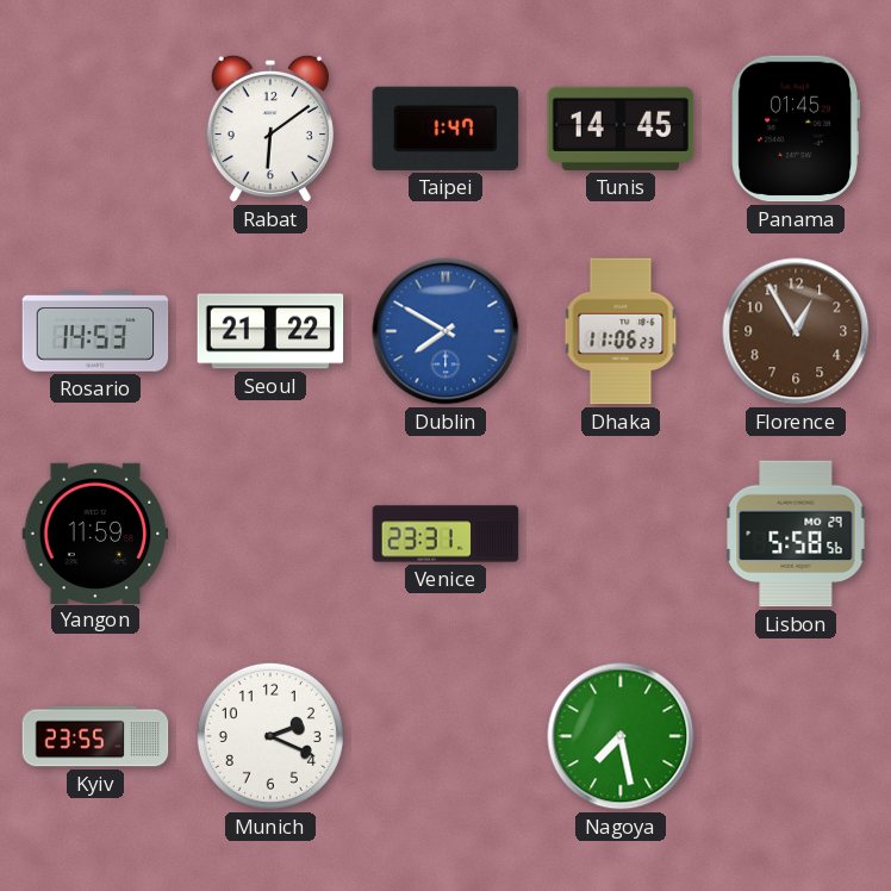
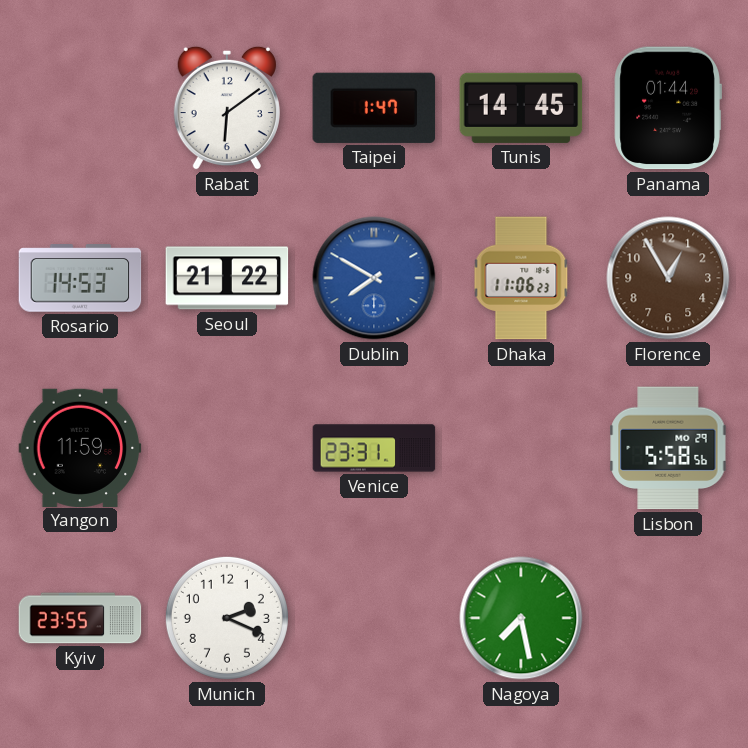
Panama: 01:45 -> 01:44
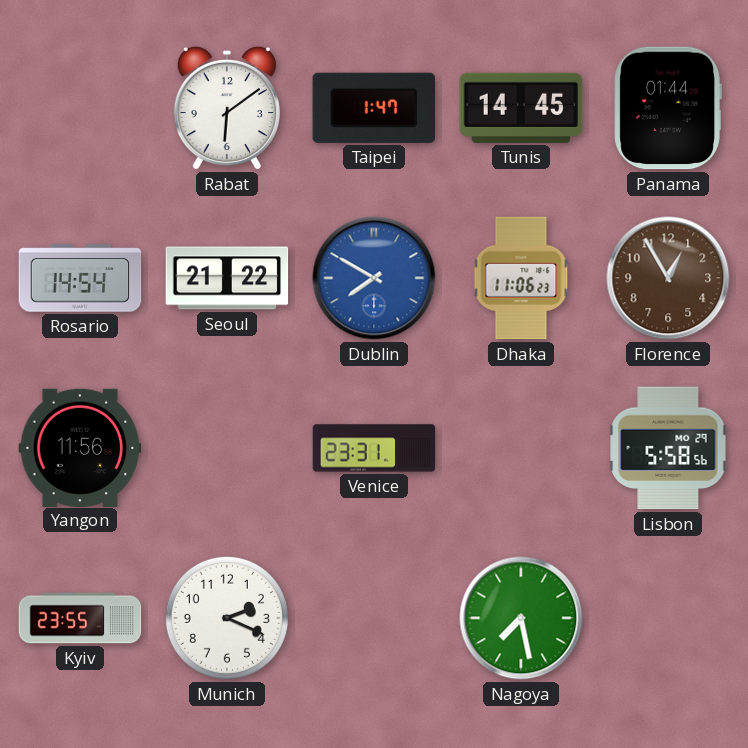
Rosario: 14:53 -> 14:54
Yangon: 11:59 -> 11:56
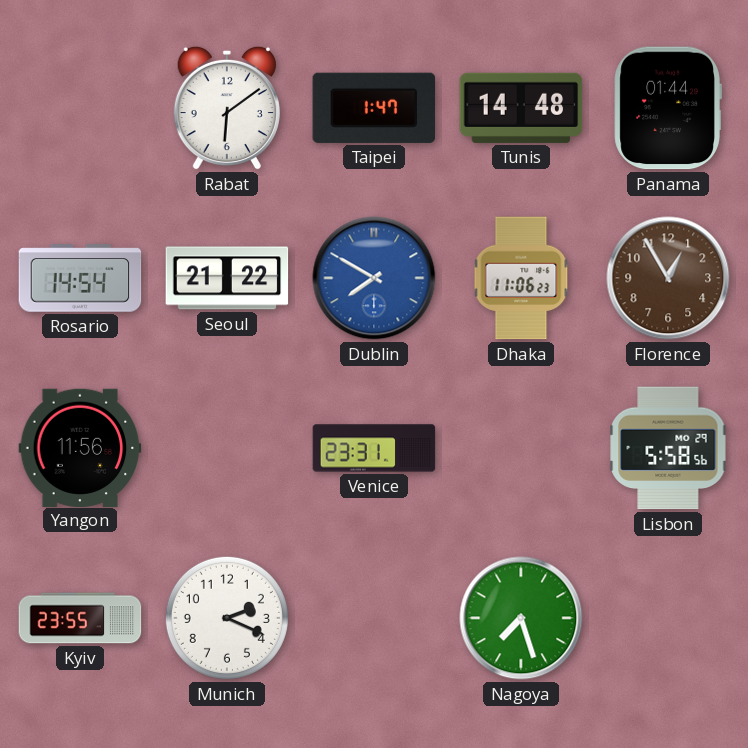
Tunis: 14:45 -> 14:48
Nagoya: 7:28 -> 7:27
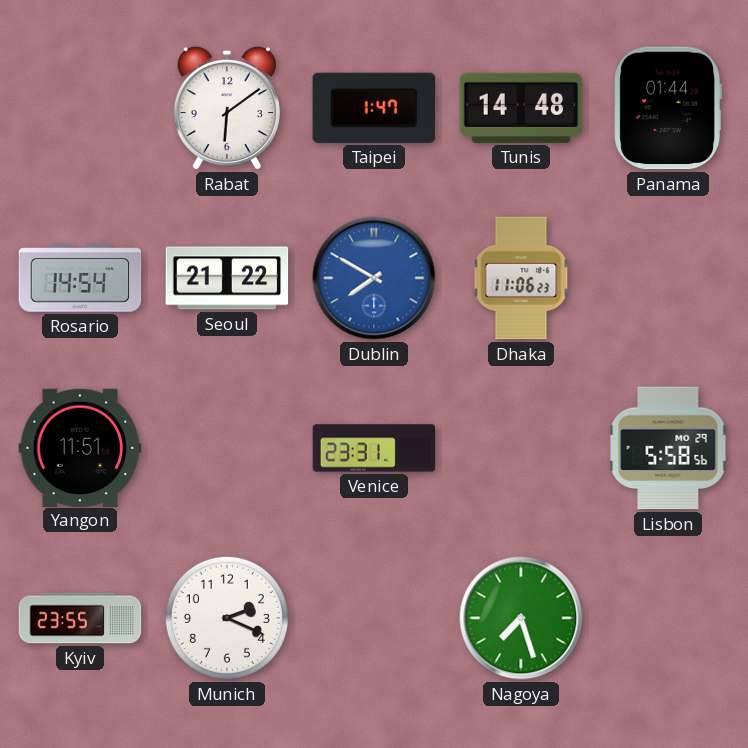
Florence: 12:55 -> none
Yangon: 11:56 -> 11:51
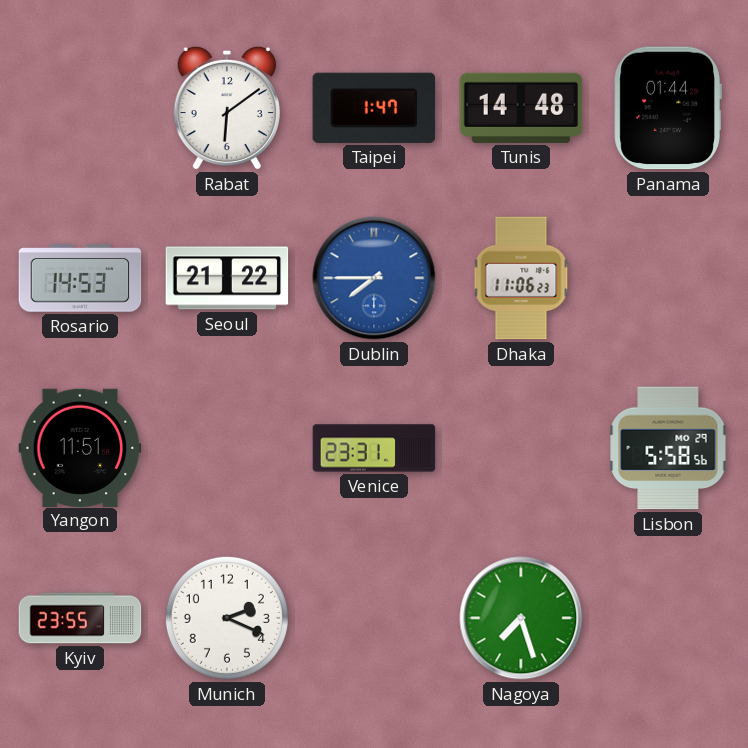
Rosario: 14:54 -> 14:53
Dublin: 7:50 -> 7:45
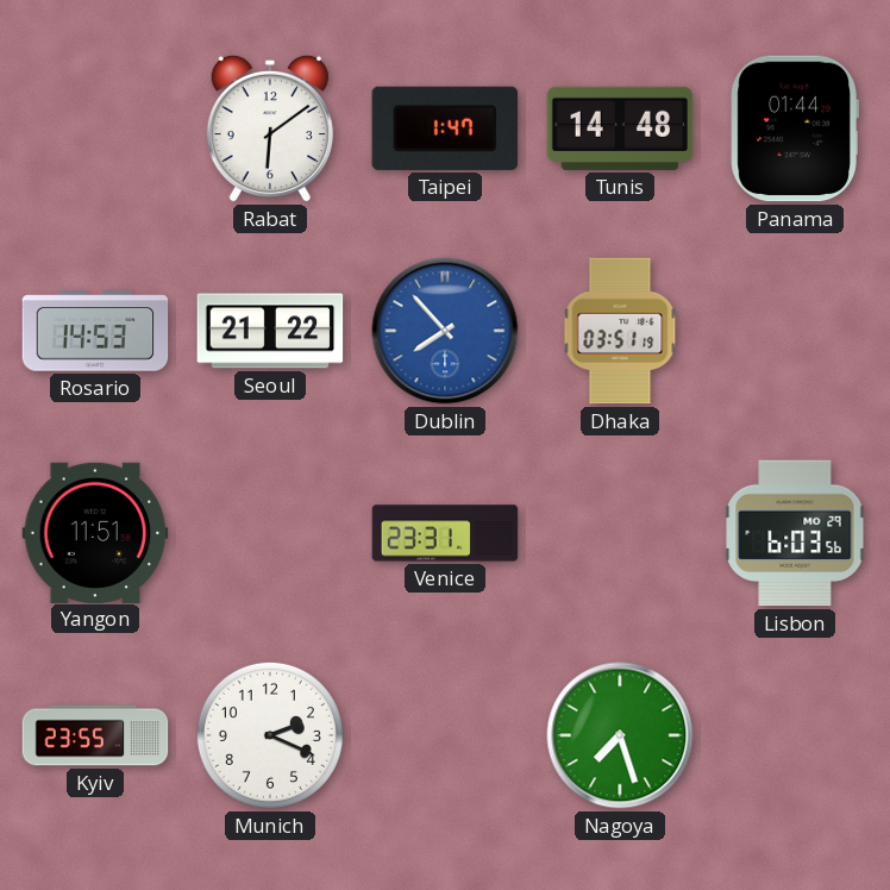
Dublin: 7:45 -> 7:53
Dhaka: 11:06 -> 03:51
Lisbon: 5:58 -> 6:03
